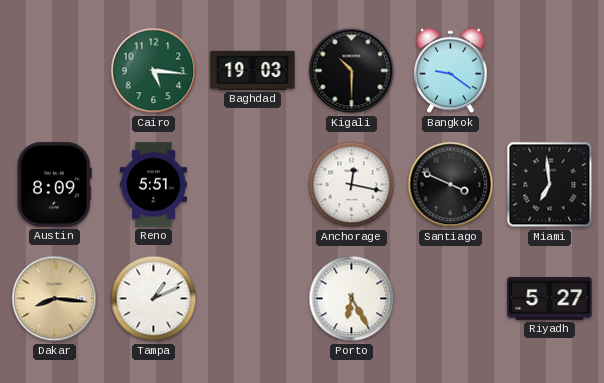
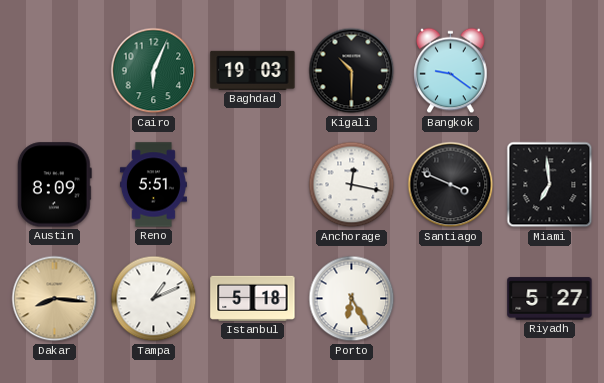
Cairo: 5:16 -> 6:04
Istanbul: none -> 5:18
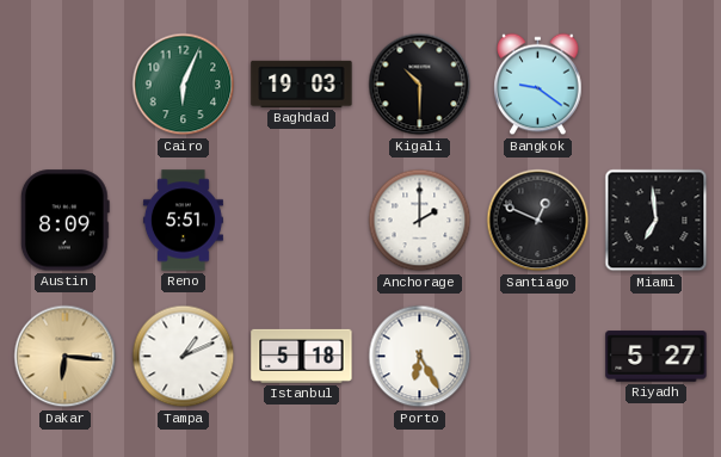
Anchorage: 12:17 -> 2:00
Santiago: 3:49 -> 12:49
Dakar: 8:16 -> 6:16
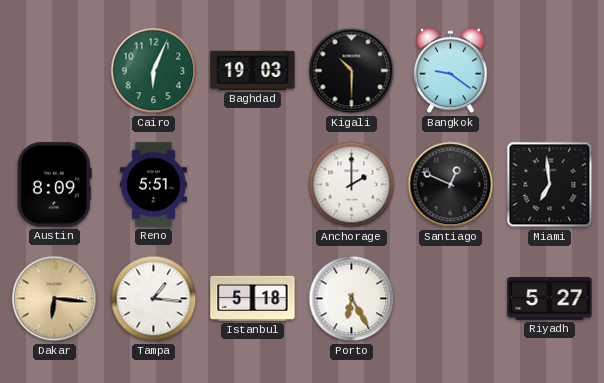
Tampa: 1:11 -> 1:16
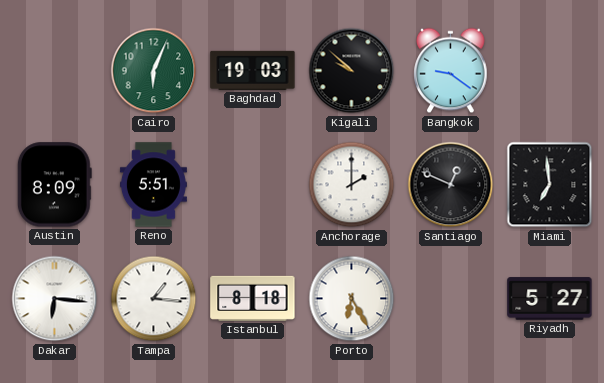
Kigali: 10:30 -> 9:52
Dakar dial: champagne -> white
Istanbul: 5:18 -> 8:18
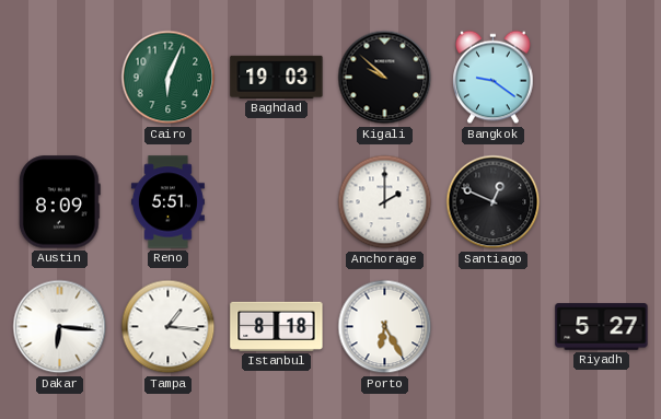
Miami: 6:59 -> none
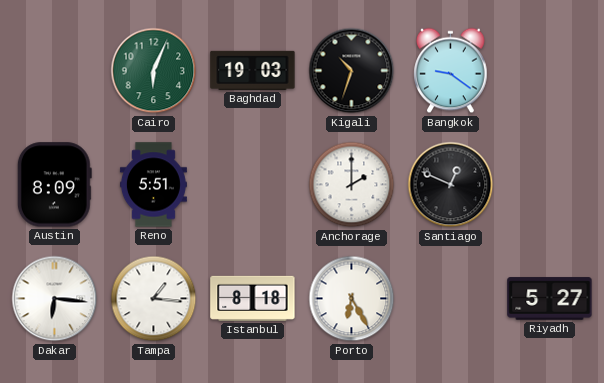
Kigali: 9:52 -> 10:33
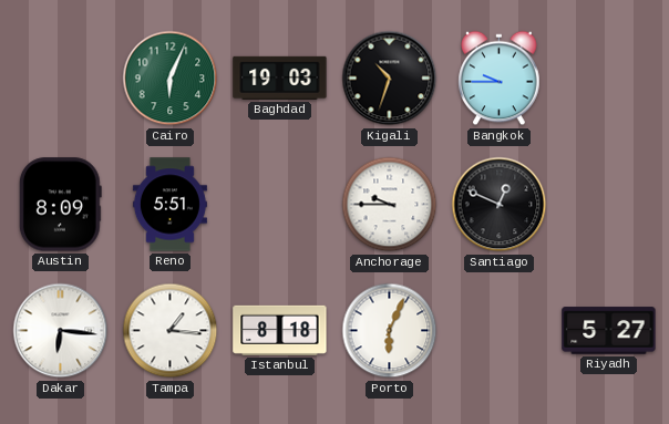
Bangkok: 9:21 -> 9:45
Anchorage: 2:00 -> 9:45
Porto: 6:25 -> 6:04
